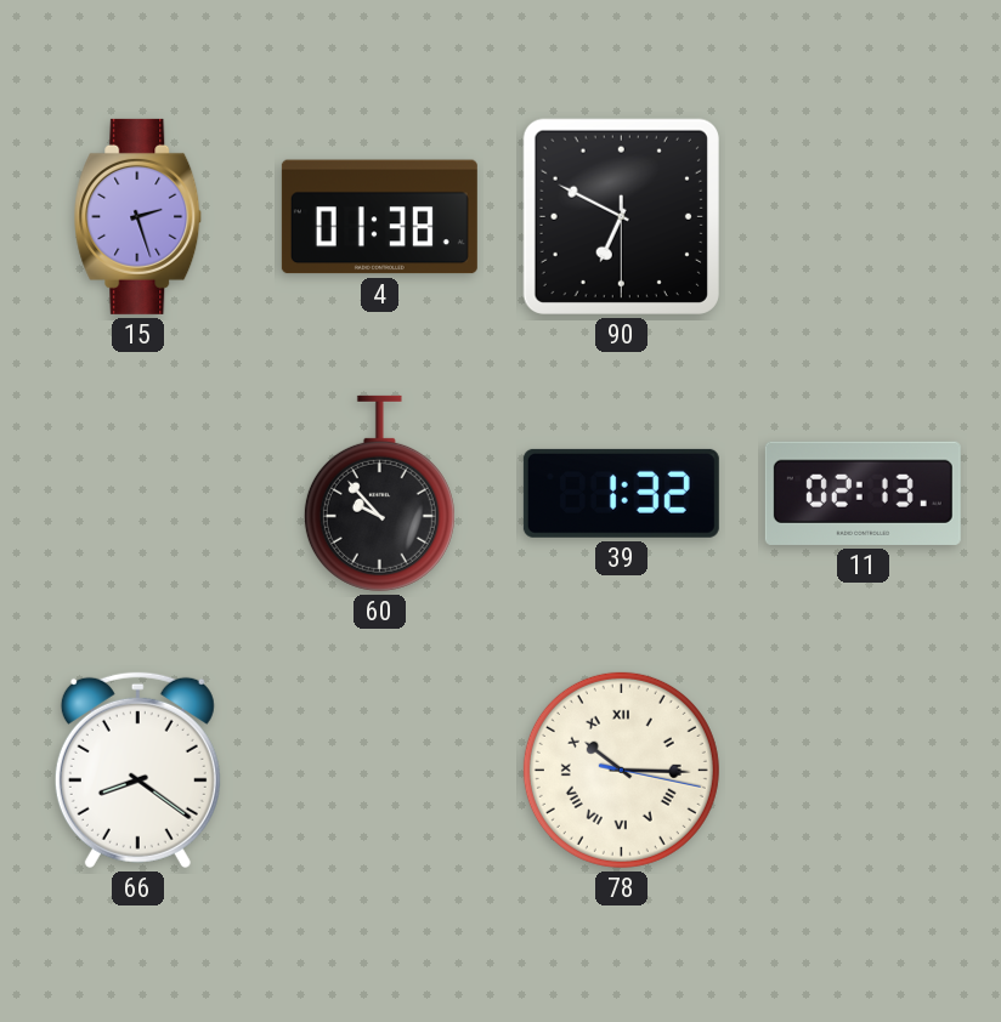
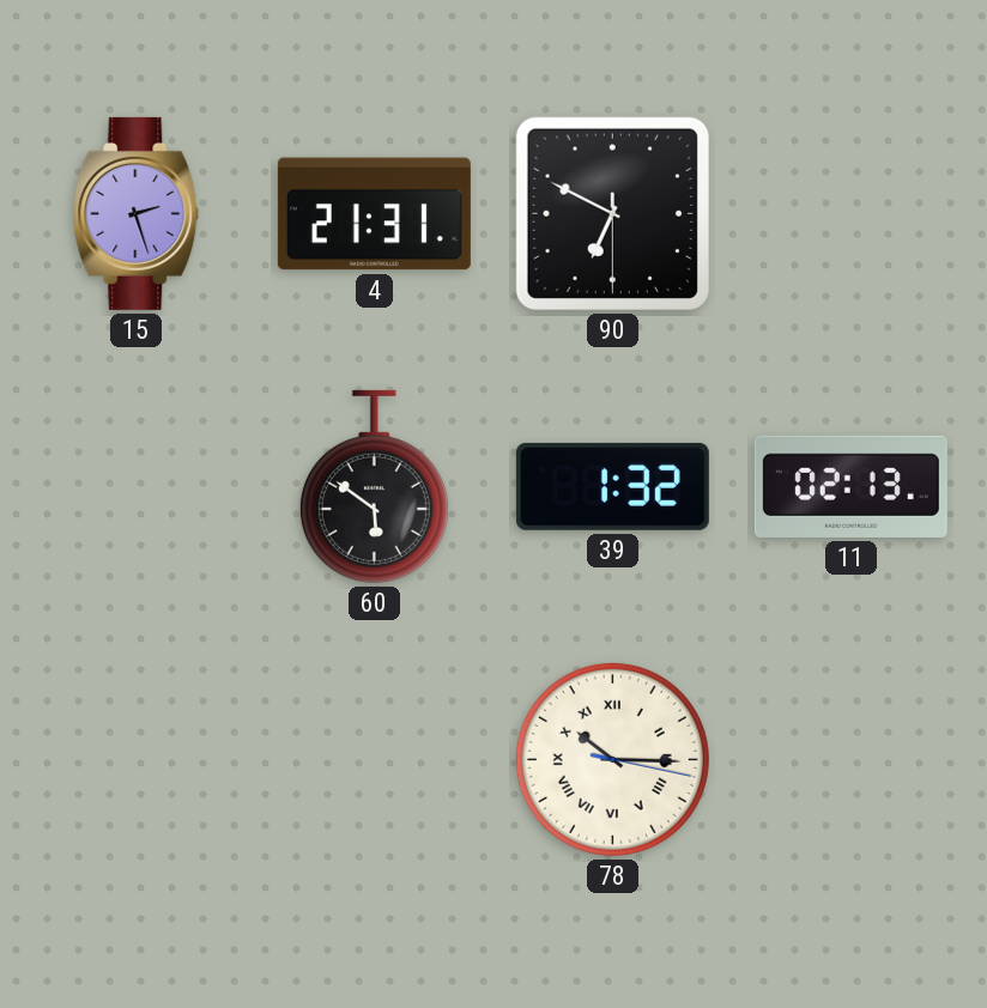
4: 01:38 -> 21:31
60: 9:53 -> 5:51
66: 8:21 -> none
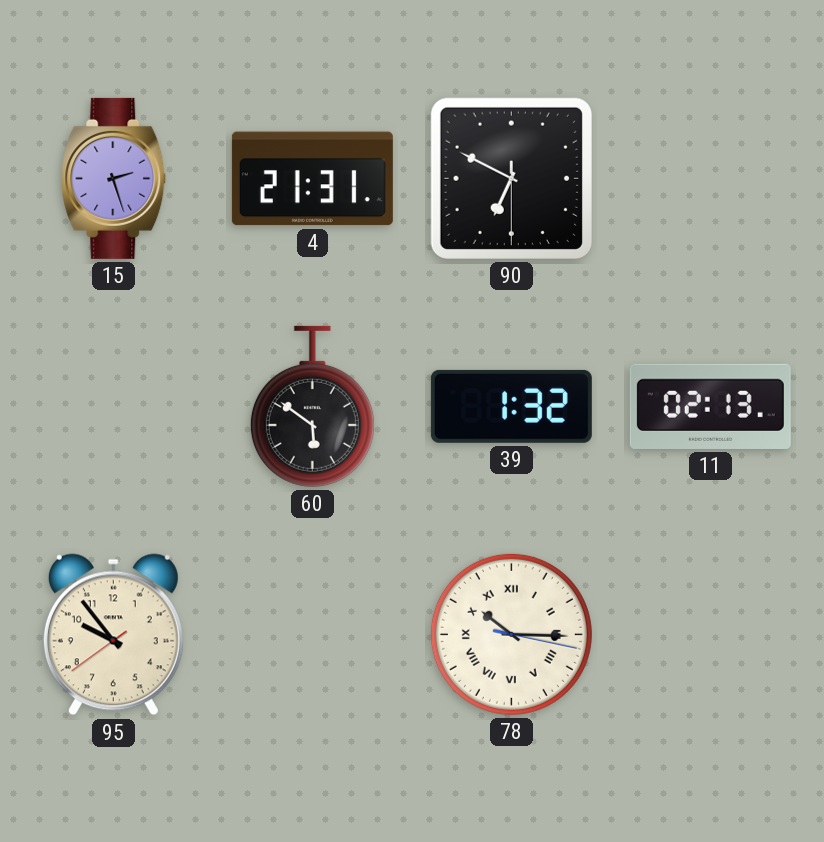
95: none -> 9:53
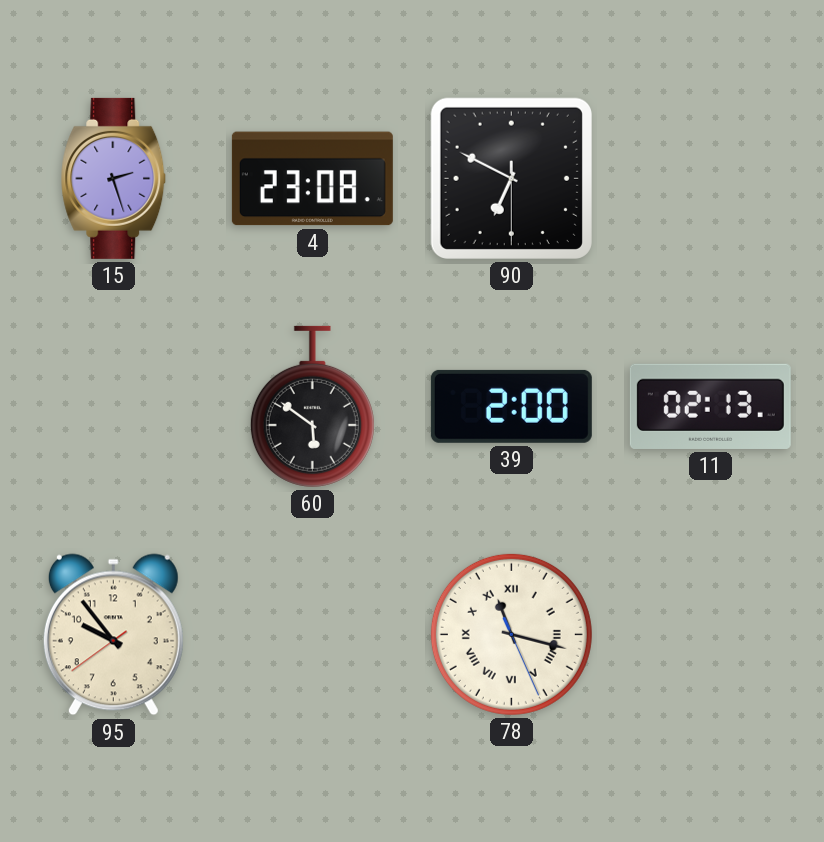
4: 21:31 -> 23:08
39: 1:32 -> 2:00
78: 10:15 -> 11:17
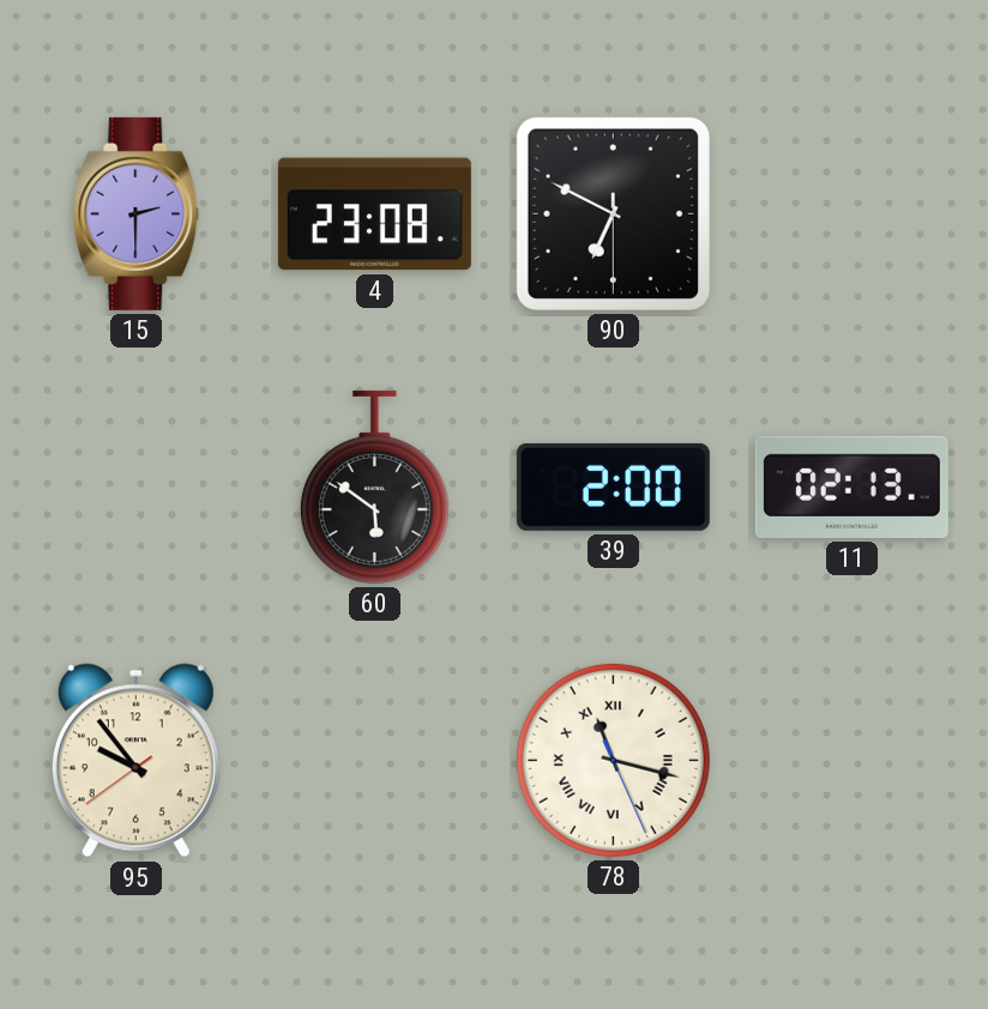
15: 2:27 -> 2:30
